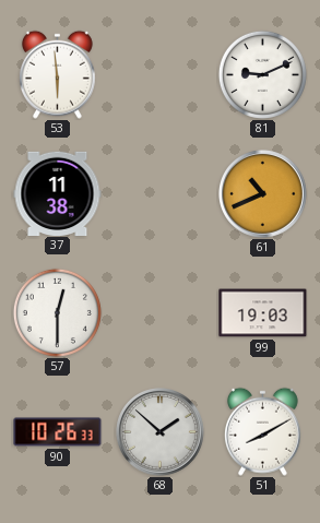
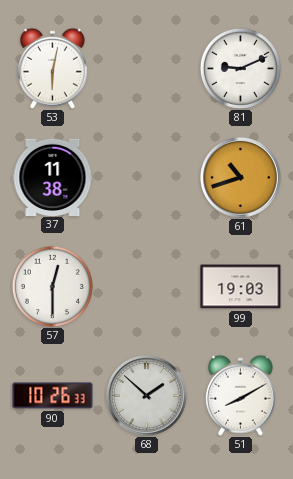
53: 5:59 -> 6:02
61: 10:41 -> 10:42
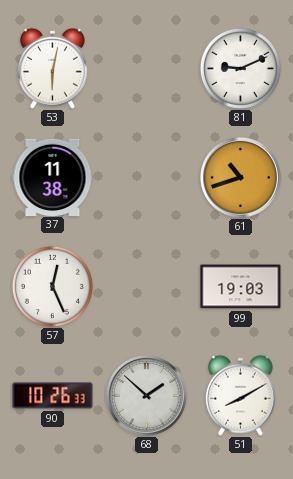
57: 12:30 -> 12:26
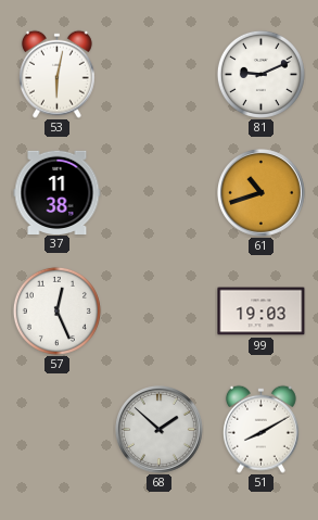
90: 10:26 -> none
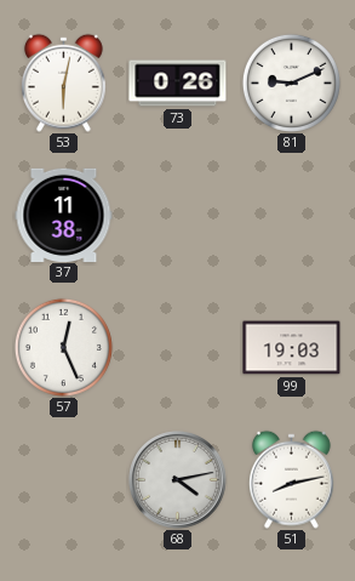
73: none -> 0:26
61: 10:42 -> none
68: 1:52 -> 4:13
51: 8:10 -> 8:13
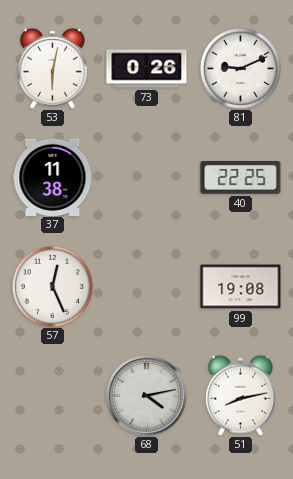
40: none -> 22:25
99: 19:03 -> 19:08
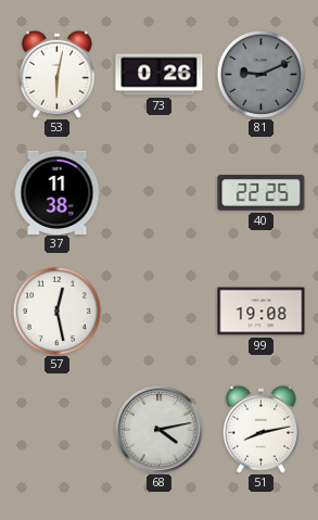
81 dial: white -> grey
57: 12:26 -> 12:28
